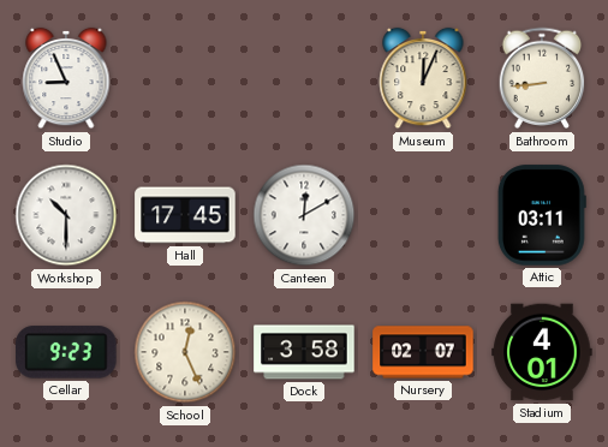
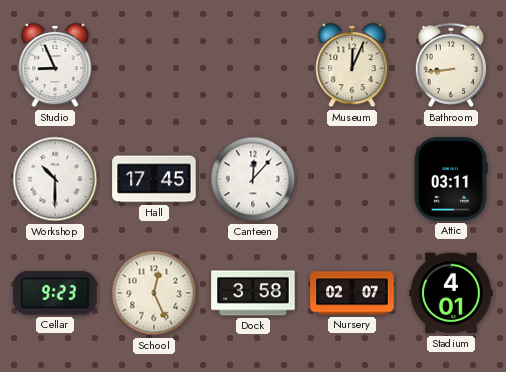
Canteen: 12:10 -> 12:07
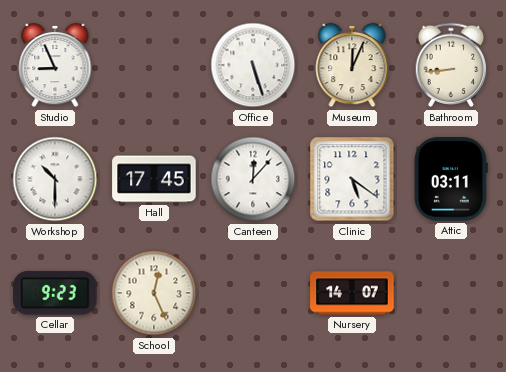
Office: none -> 5:27
Clinic: none -> 5:21
Dock: 3:58 -> none
Nursery: 02:07 -> 14:07
Stadium: 4:01 -> none
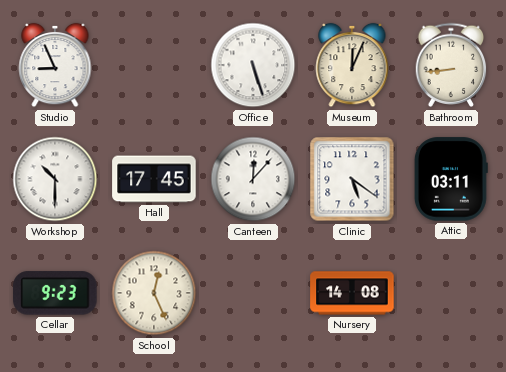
Nursery: 14:07 -> 14:08
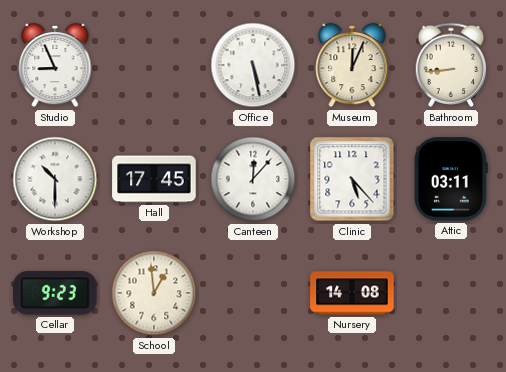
Office: 5:27 -> 5:28
Clinic: 5:21 -> 5:23
School: 12:26 -> 12:59
